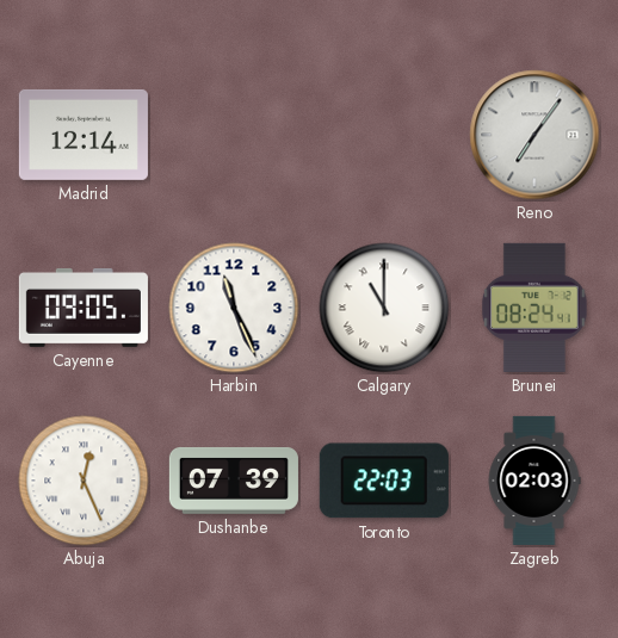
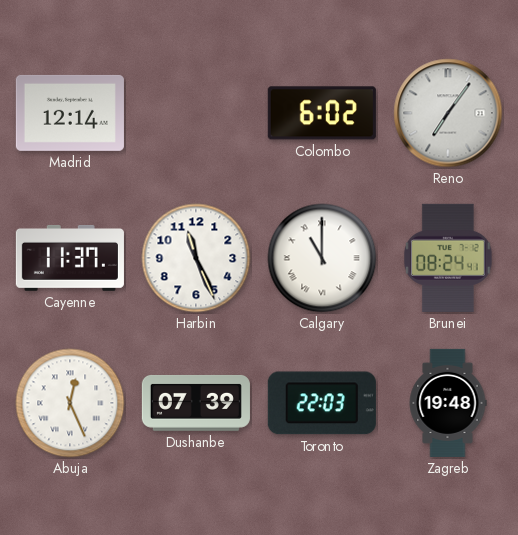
Colombo: none -> 6:02
Cayenne: 09:05 -> 11:37
Zagreb: 02:03 -> 19:48
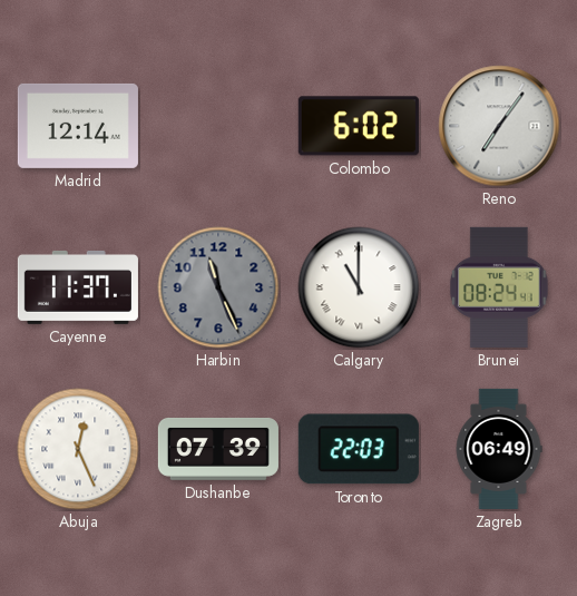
Harbin dial: white -> grey
Zagreb: 19:48 -> 06:49
